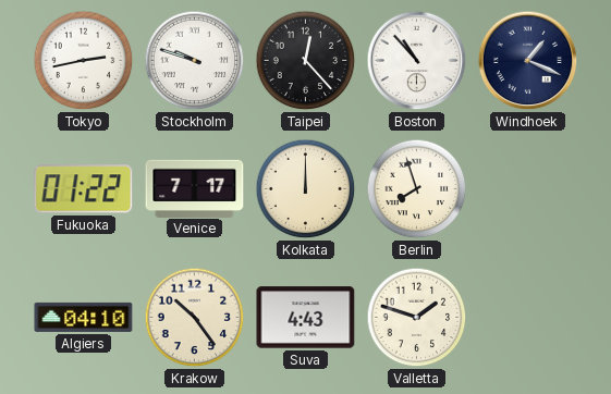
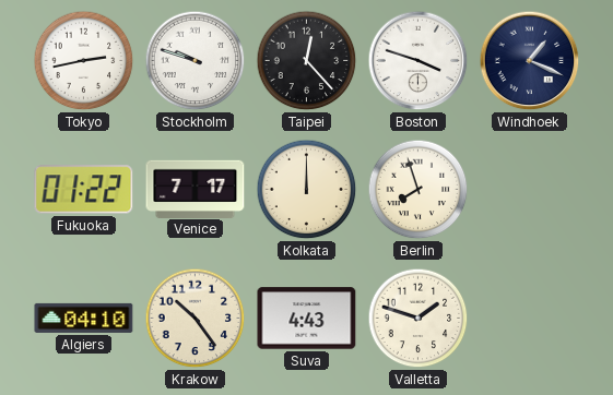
Boston: 10:53 -> 3:48
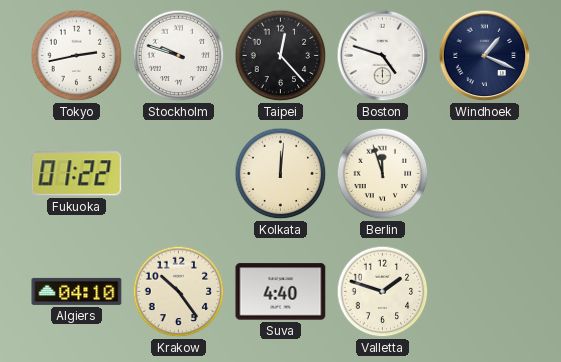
Boston: 3:48 -> 4:48
Venice: 7:17 -> none
Kolkata: 12:00 -> 12:01
Berlin: 7:57 -> 11:57
Suva: 4:43 -> 4:40
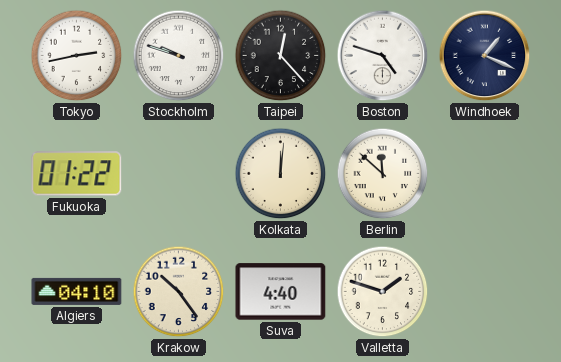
Berlin: 11:57 -> 11:52
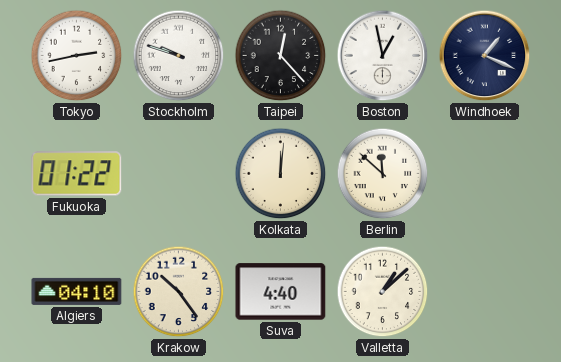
Boston: 4:48 -> 12:58
Valletta: 1:48 -> 1:08
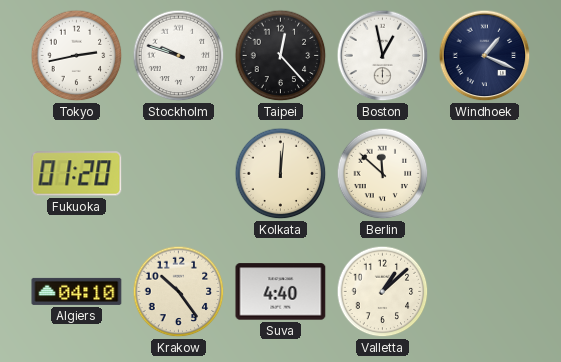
Fukuoka: 01:22 -> 01:20
